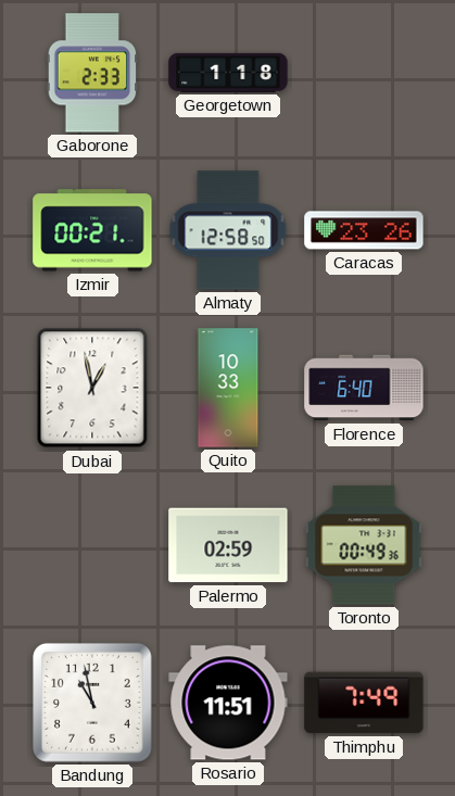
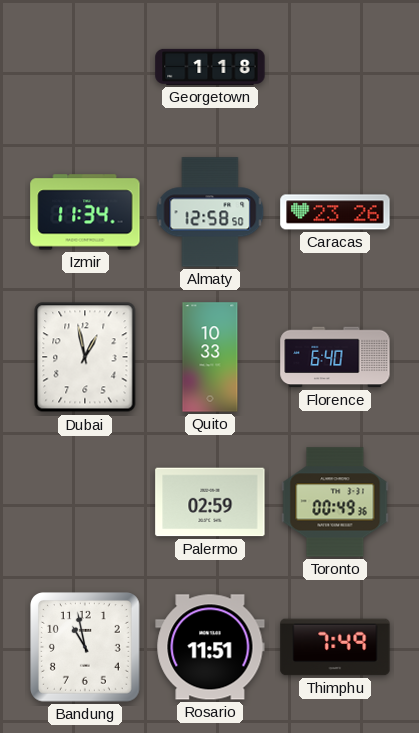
Gaborone: 2:33 -> none
Izmir: 00:21 -> 11:34
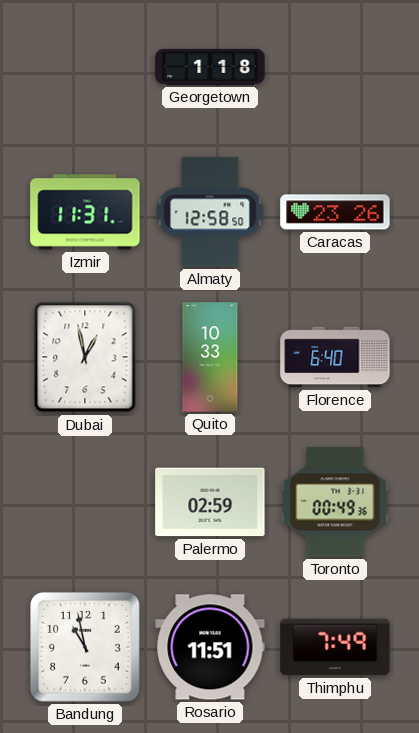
Izmir: 11:34 -> 11:31
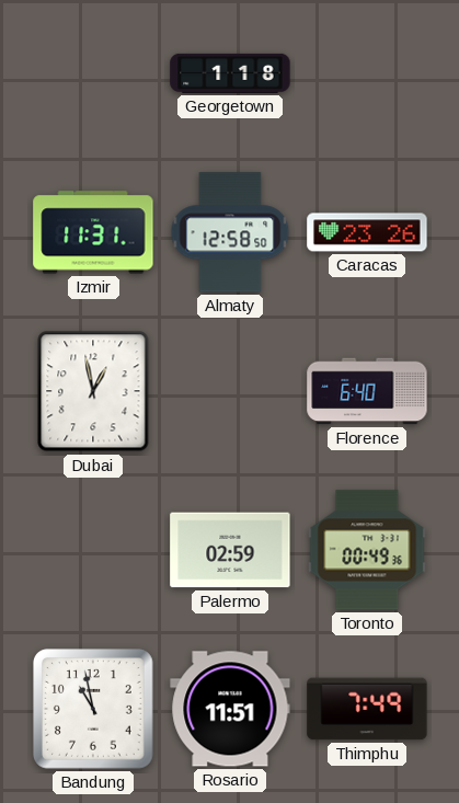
Quito: 10:33 -> none
